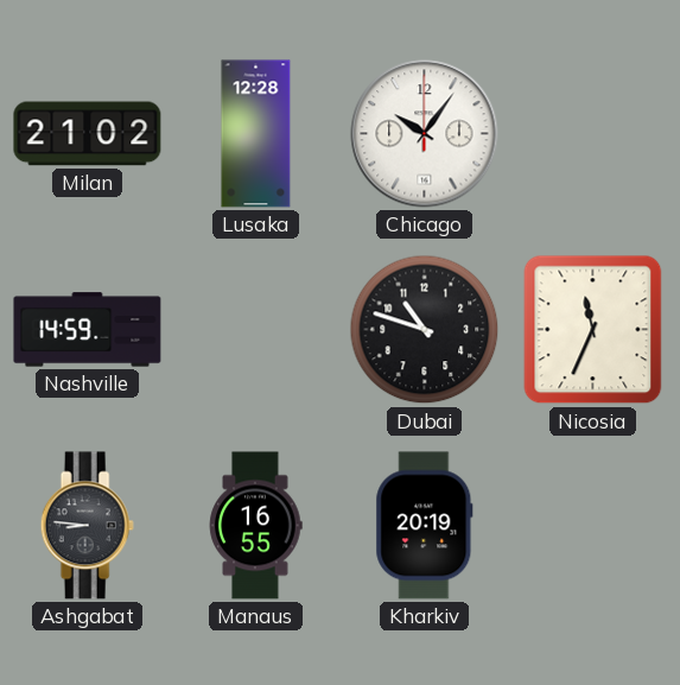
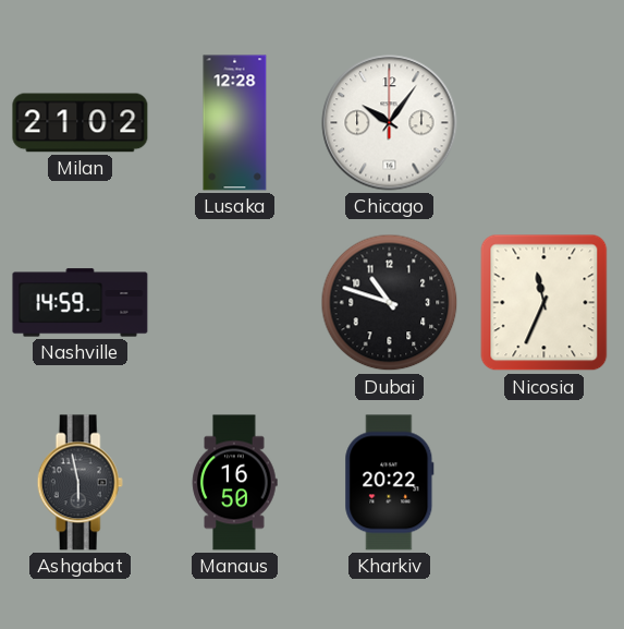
Ashgabat: 8:46 -> 5:58
Manaus: 16:55 -> 16:50
Kharkiv: 20:19 -> 20:22
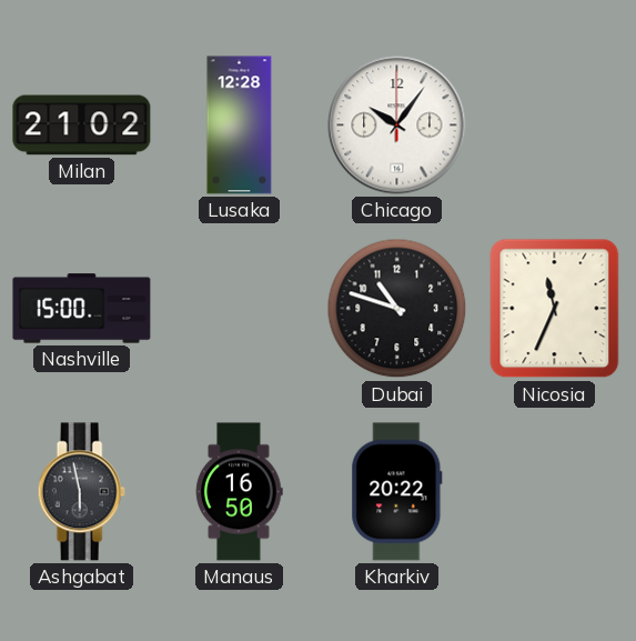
Nashville: 14:59 -> 15:00
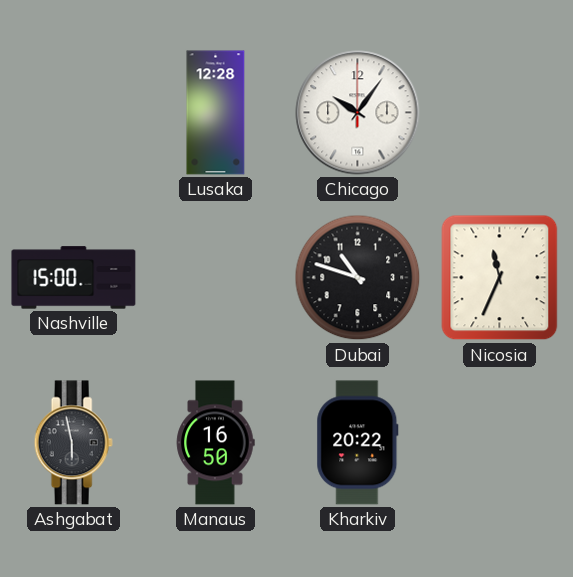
Milan: 21:02 -> none
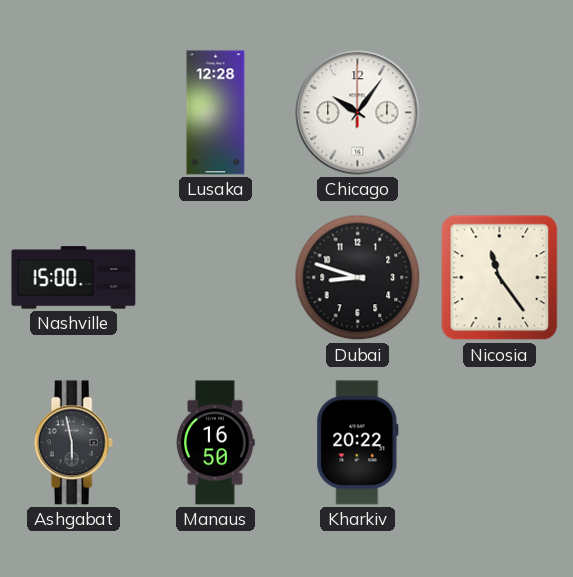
Dubai: 10:48 -> 8:48
Nicosia: 11:34 -> 11:24
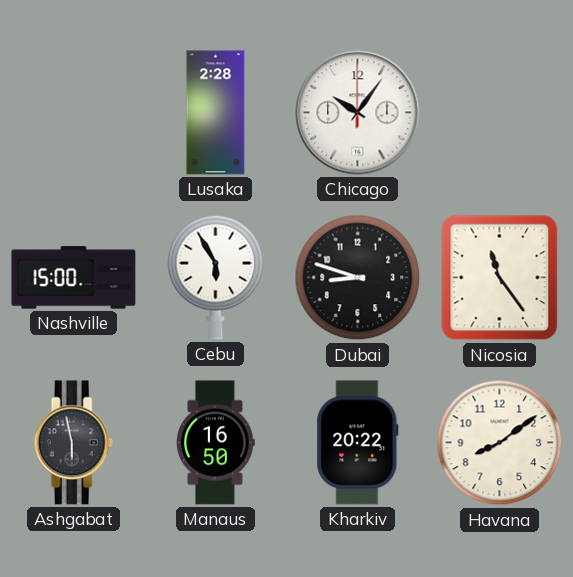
Lusaka: 12:28 -> 2:28
Cebu: none -> 5:55
Havana: none -> 8:09
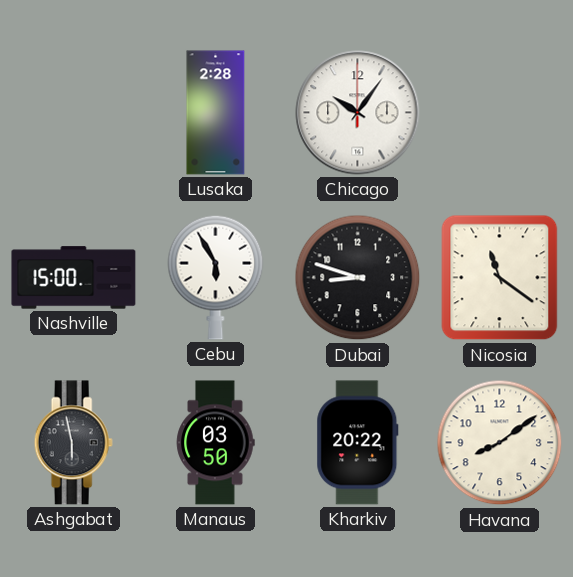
Nicosia: 11:24 -> 11:21
Manaus: 16:50 -> 03:50
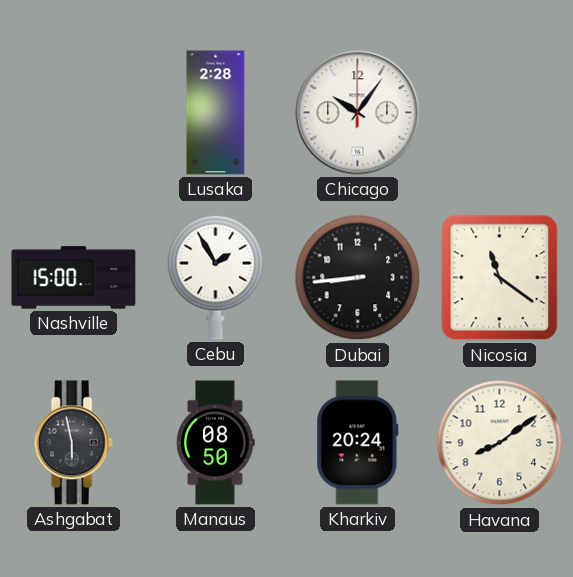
Cebu: 5:55 -> 1:55
Dubai: 8:48 -> 8:44
Manaus: 03:50 -> 08:50
Kharkiv: 20:22 -> 20:24
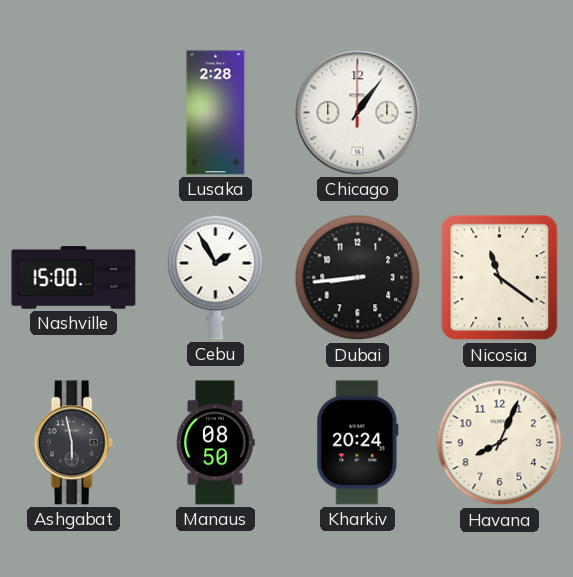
Chicago: 10:06 -> 1:06
Havana: 8:09 -> 8:04
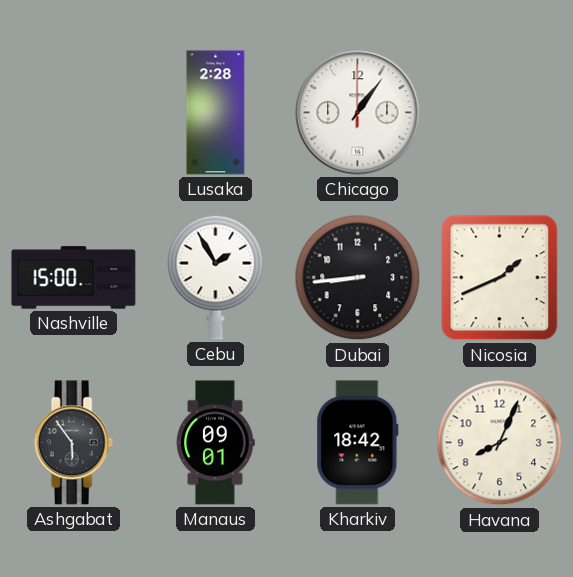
Nicosia: 11:21 -> 1:41
Ashgabat: 5:58 -> 5:54
Manaus: 08:50 -> 09:01
Kharkiv: 20:24 -> 18:42
